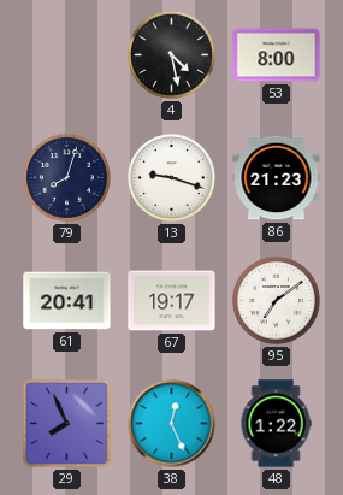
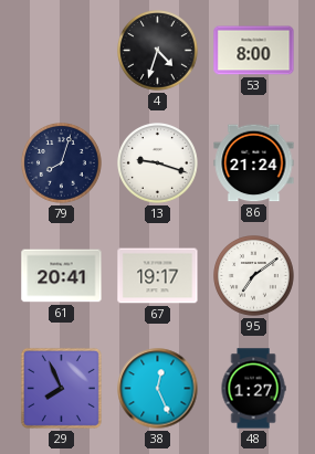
4: 4:28 -> 4:33
86: 21:23 -> 21:24
48: 1:22 -> 1:27
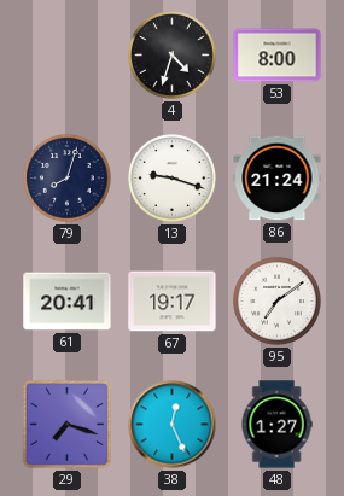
29: 7:56 -> 7:18
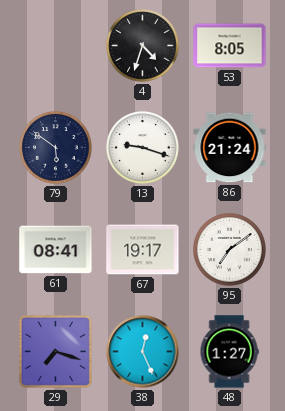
53: 8:00 -> 8:05
79: 8:03 -> 5:51
61: 20:41 -> 08:41
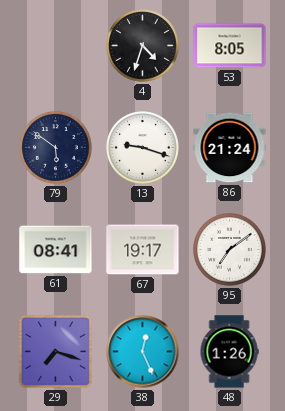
48: 1:27 -> 1:26
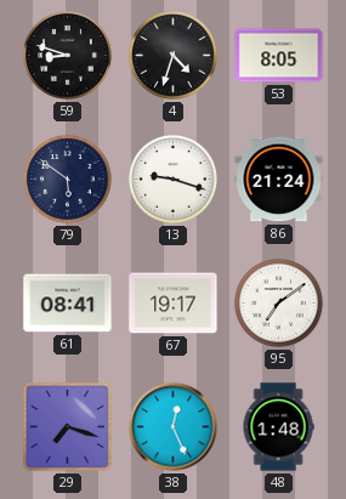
59: none -> 8:48
48: 1:26 -> 1:48
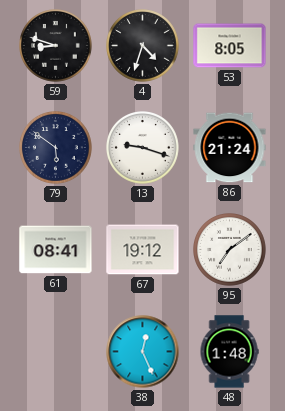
67: 19:17 -> 19:12
29: 7:18 -> none
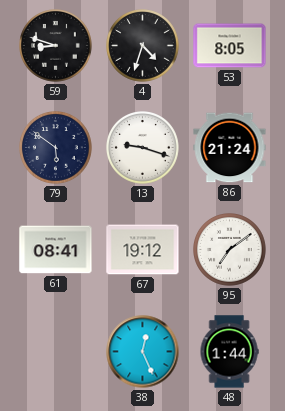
48: 1:48 -> 1:44
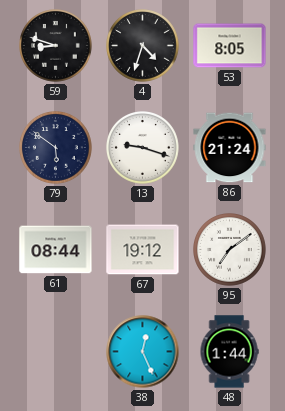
61: 08:41 -> 08:44
